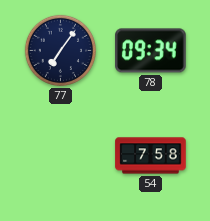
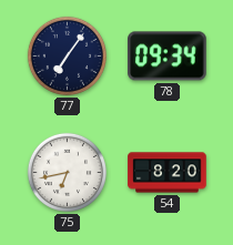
75: none -> 6:43
54: 7:58 -> 8:20
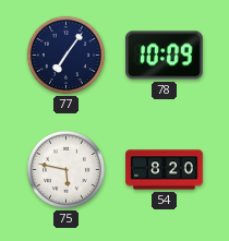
78: 09:34 -> 10:09
75: 6:43 -> 5:47
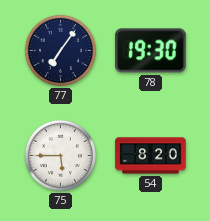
78: 10:09 -> 19:30
75: 5:47 -> 5:45
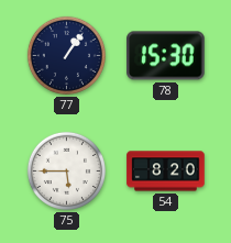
77: 7:06 -> 1:06
78: 19:30 -> 15:30
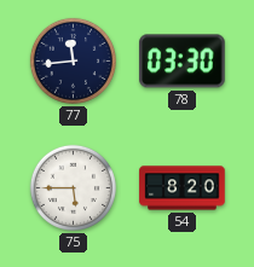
77: 1:06 -> 11:44
78: 15:30 -> 03:30
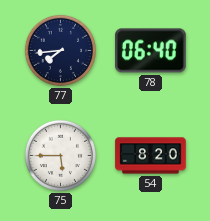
77: 11:44 -> 7:44
78: 03:30 -> 06:40
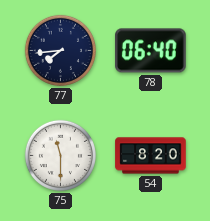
75: 5:45 -> 11:30
